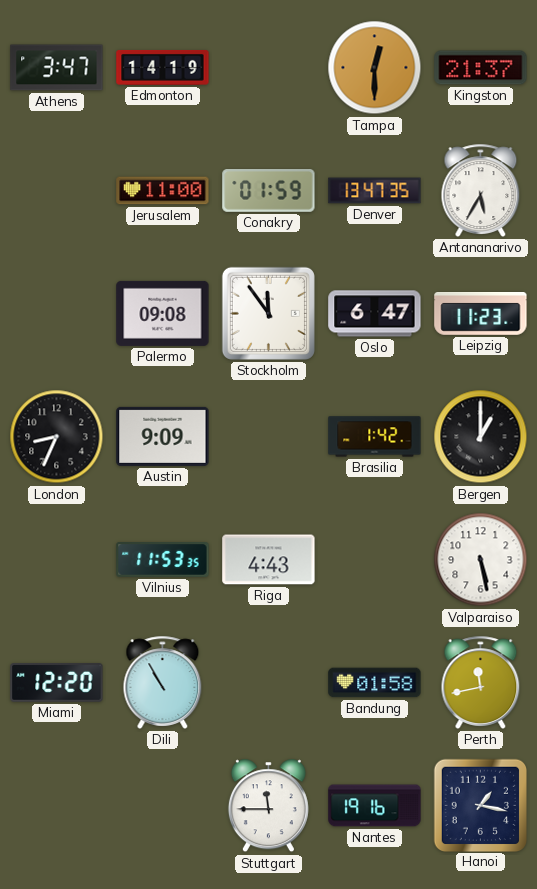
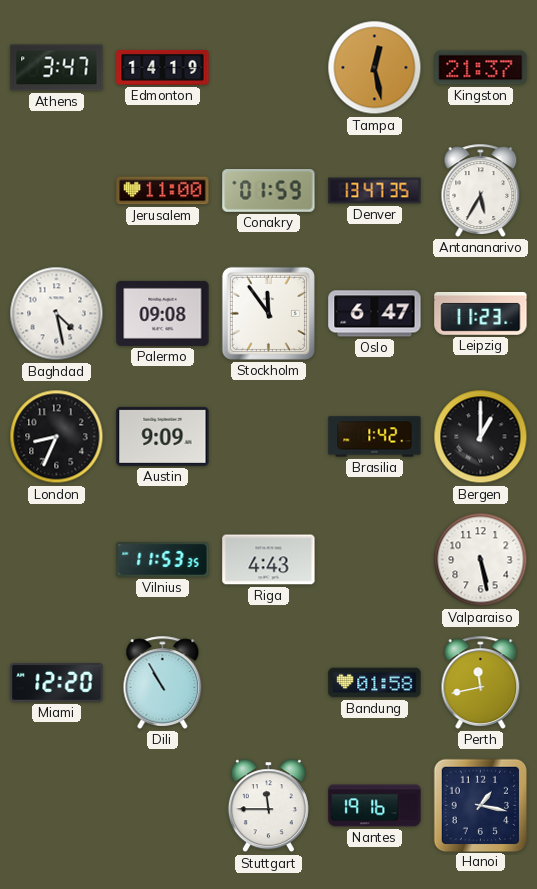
Tampa: 12:30 -> 12:28
Baghdad: none -> 4:28
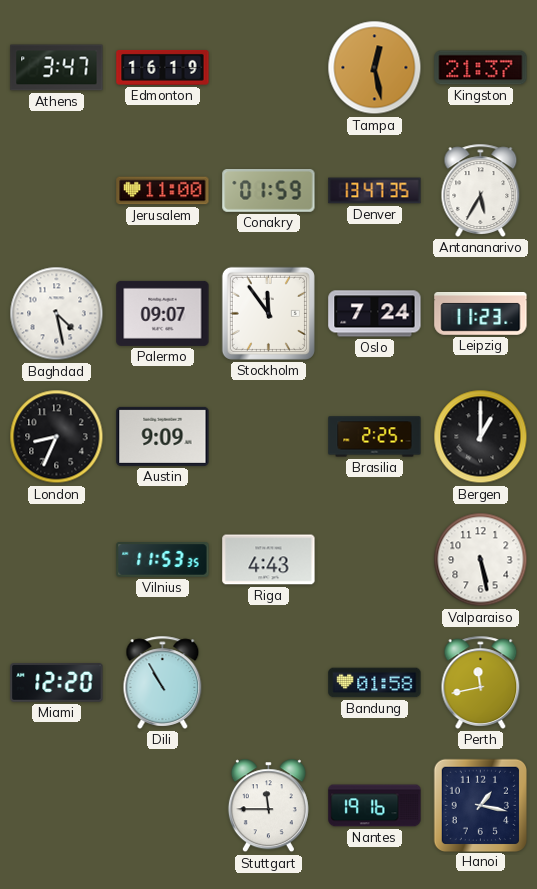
Edmonton: 14:19 -> 16:19
Palermo: 09:08 -> 09:07
Oslo: 6:47 -> 7:24
Brasilia: 1:42 -> 2:25
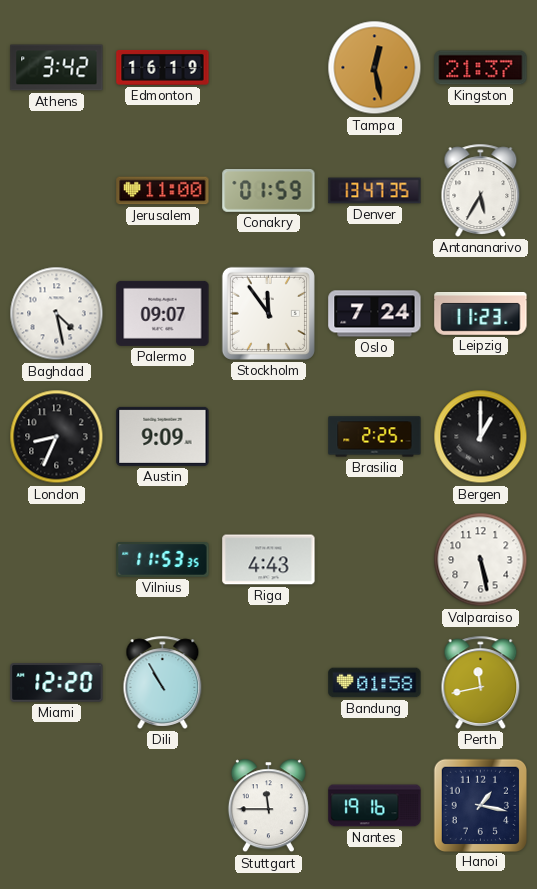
Athens: 3:47 -> 3:42
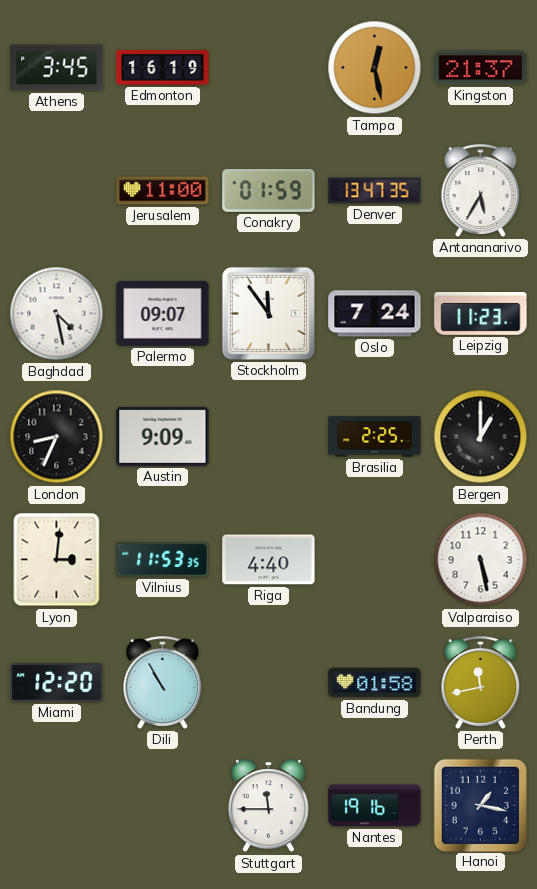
Athens: 3:42 -> 3:45
Lyon: none -> 3:01
Riga: 4:43 -> 4:40
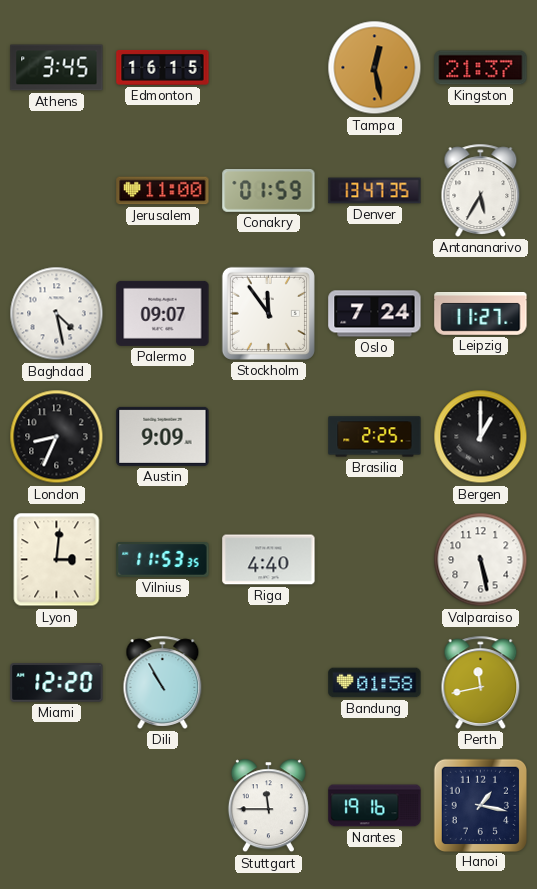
Edmonton: 16:19 -> 16:15
Leipzig: 11:23 -> 11:27
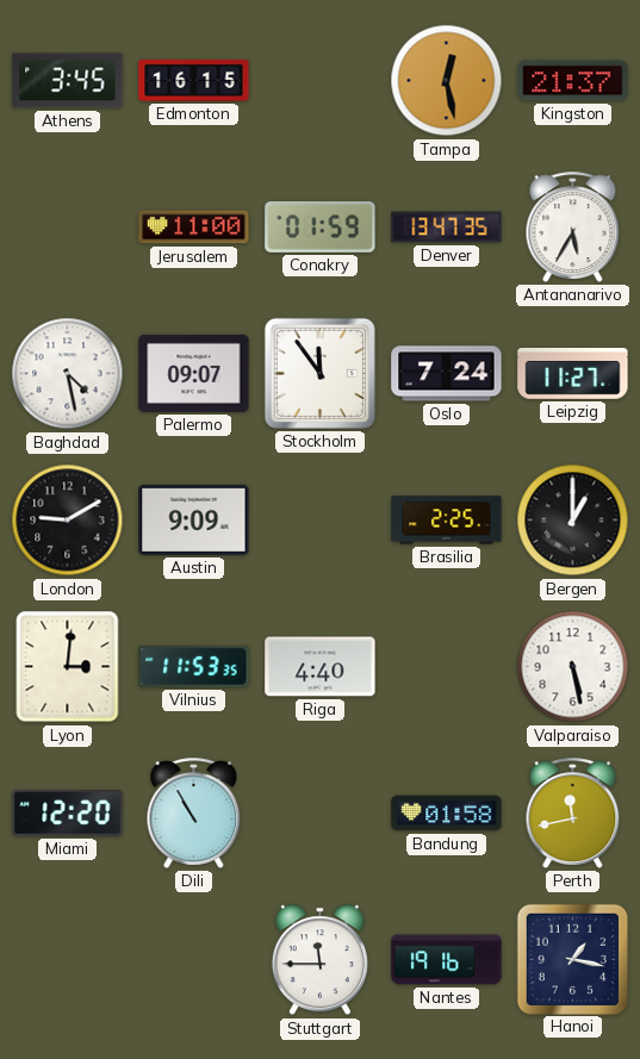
London: 8:34 -> 9:10
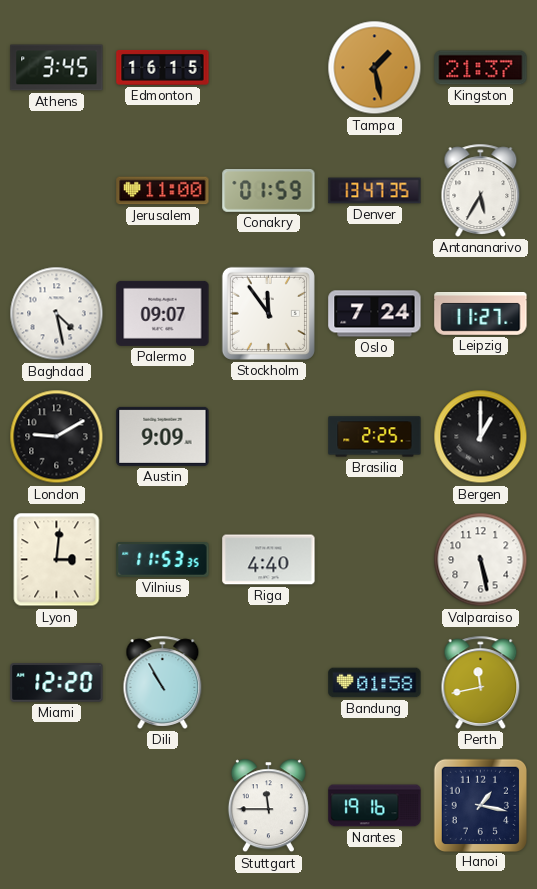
Tampa: 12:28 -> 1:28
